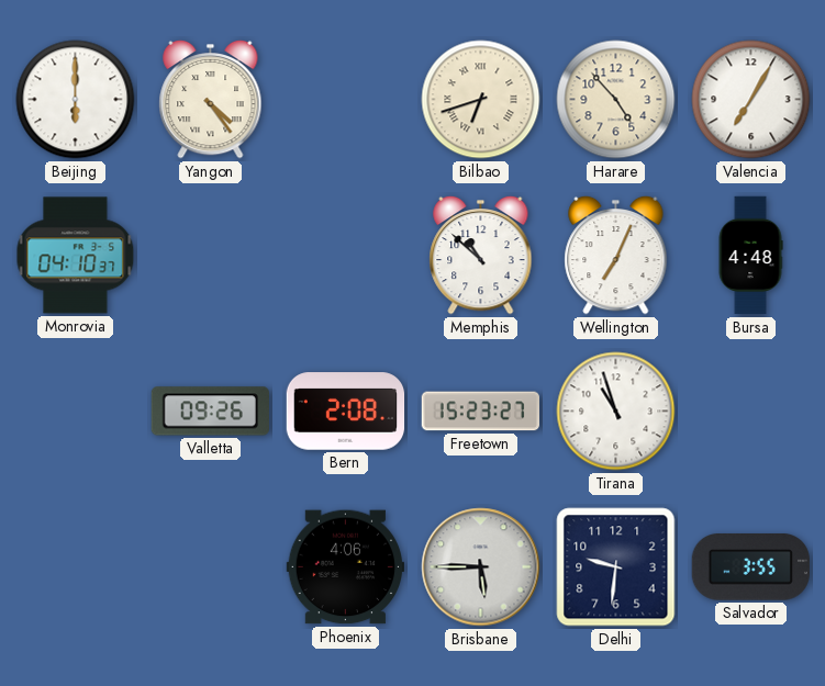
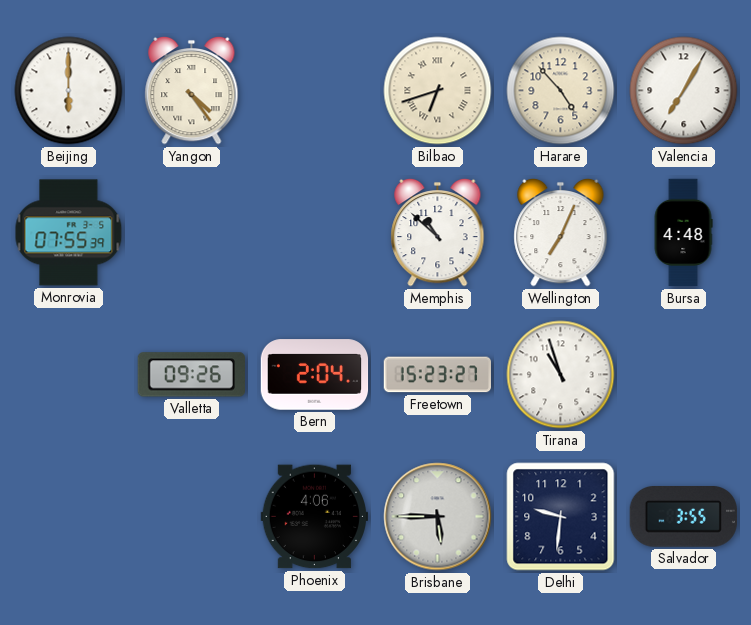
Monrovia: 04:10 -> 07:55
Bern: 2:08 -> 2:04
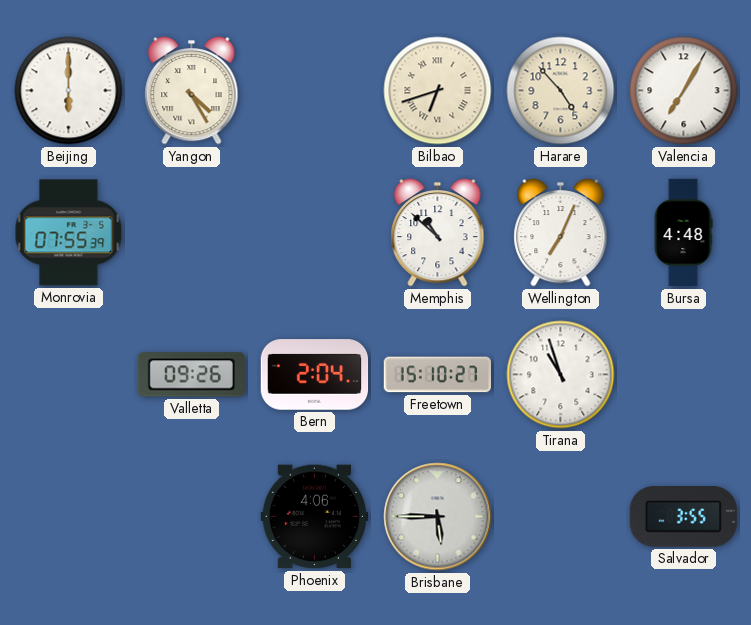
Yangon: 4:24 -> 4:25
Freetown: 15:23 -> 15:10
Delhi: 9:31 -> none
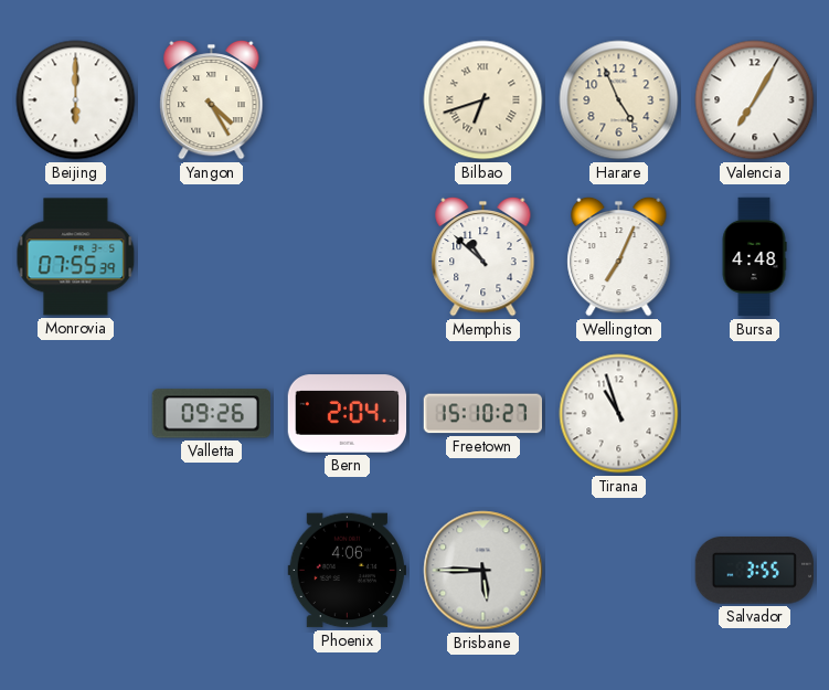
Harare: 4:53 -> 4:56
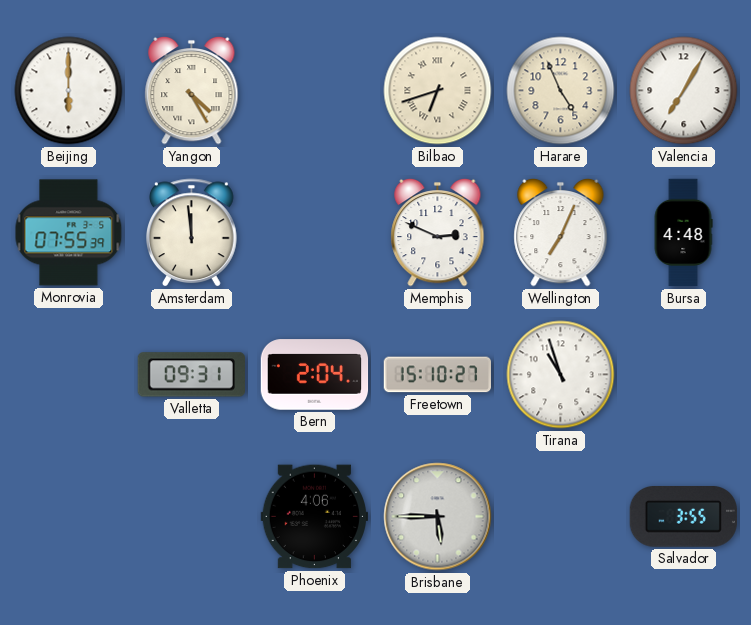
Amsterdam: none -> 11:59
Memphis: 10:52 -> 2:49
Valletta: 09:26 -> 09:31
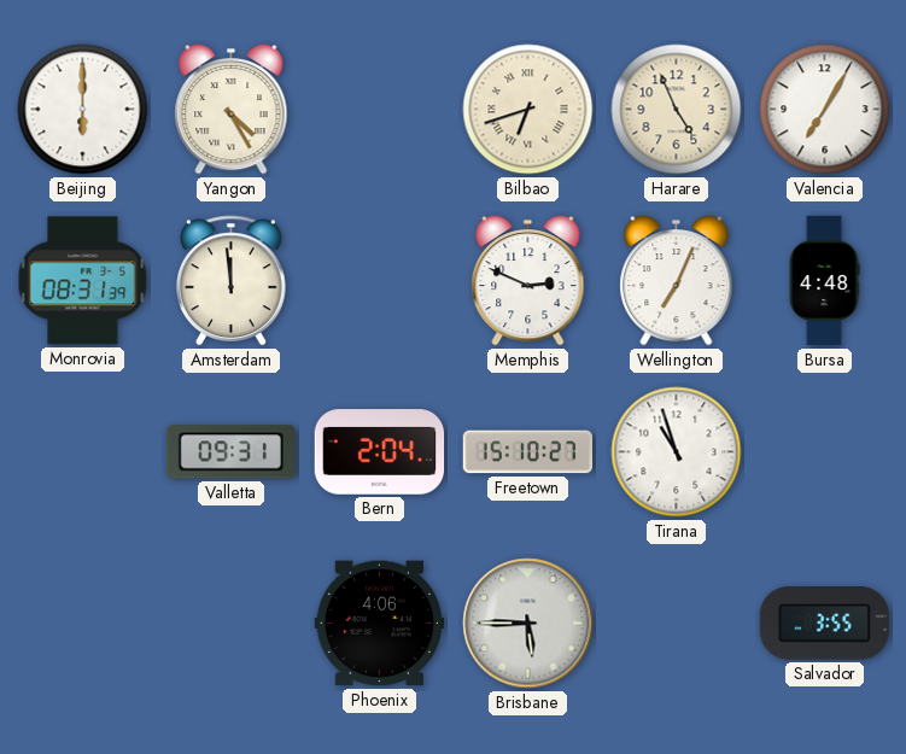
Monrovia: 07:55 -> 08:31
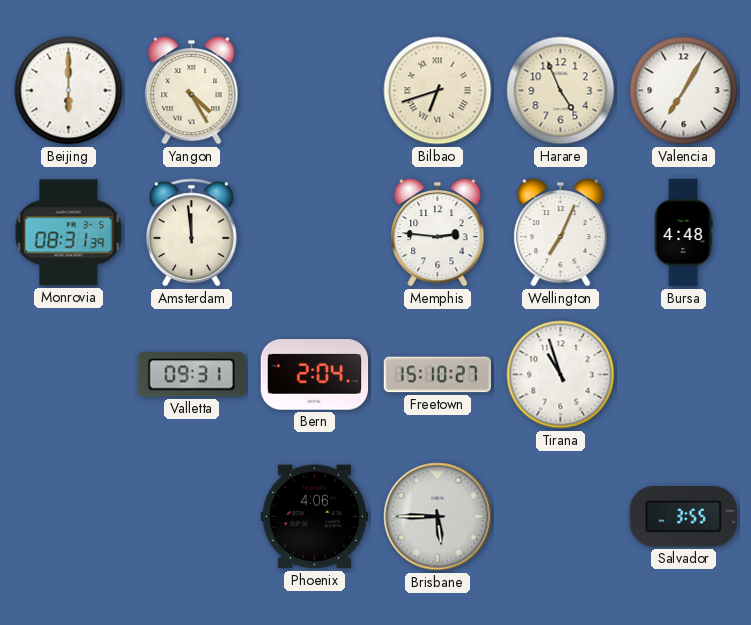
Memphis: 2:49 -> 2:46
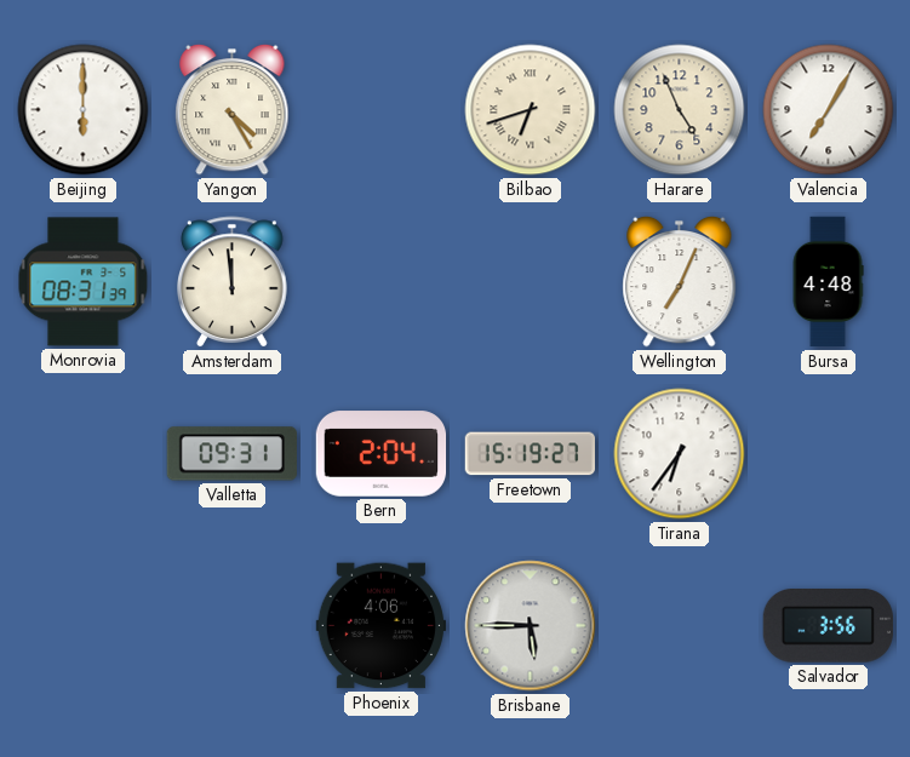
Memphis: 2:46 -> none
Freetown: 15:10 -> 15:19
Tirana: 10:57 -> 6:36
Salvador: 3:55 -> 3:56
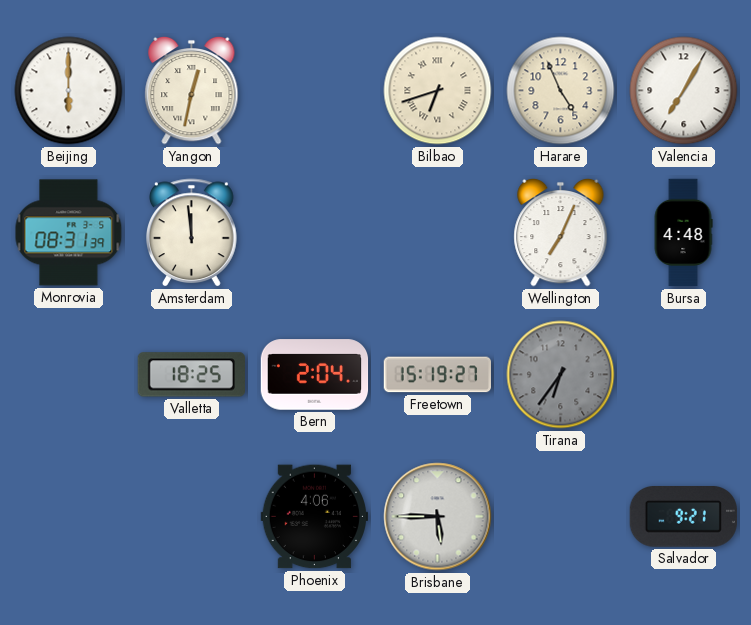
Yangon: 4:25 -> 12:32
Valletta: 09:31 -> 18:25
Tirana dial: white -> grey
Salvador: 3:56 -> 9:21
